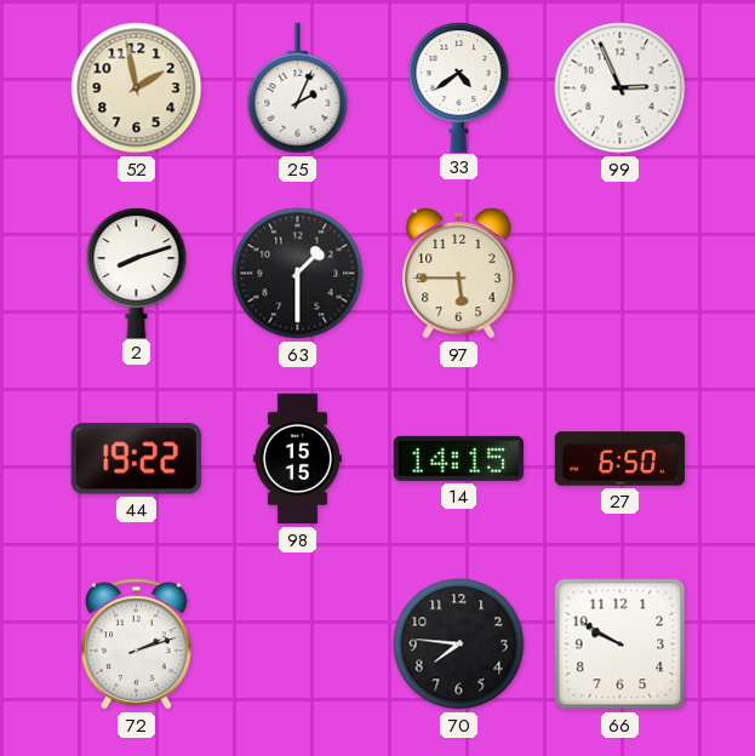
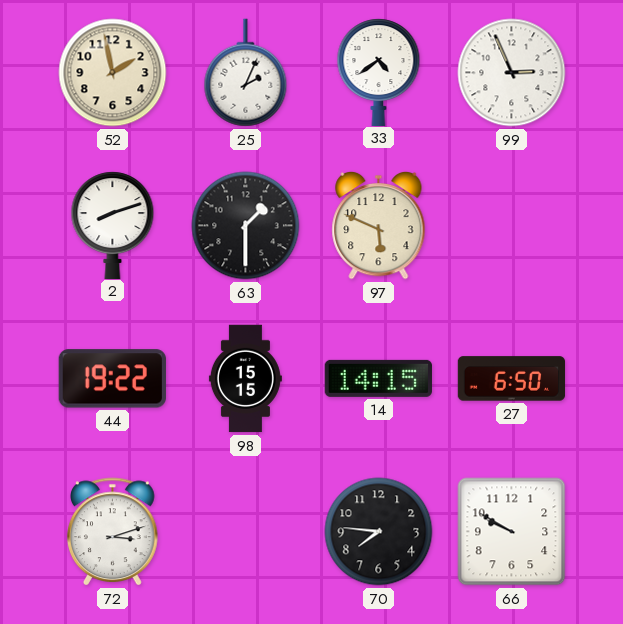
97: 5:45 -> 5:49
72: 2:12 -> 3:12
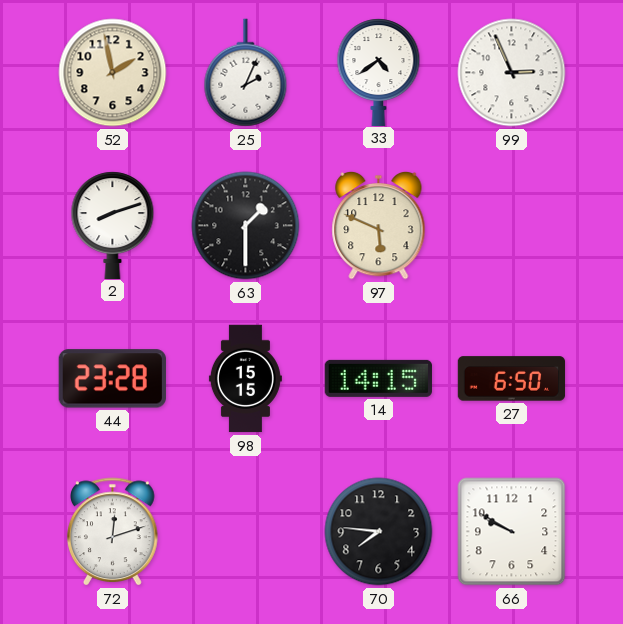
44: 19:22 -> 23:28
72: 3:12 -> 12:12
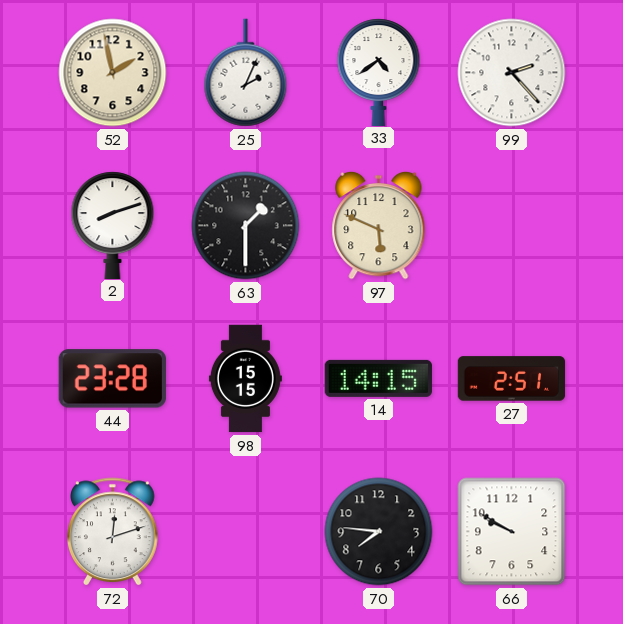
99: 2:56 -> 2:23
27: 6:50 -> 2:51
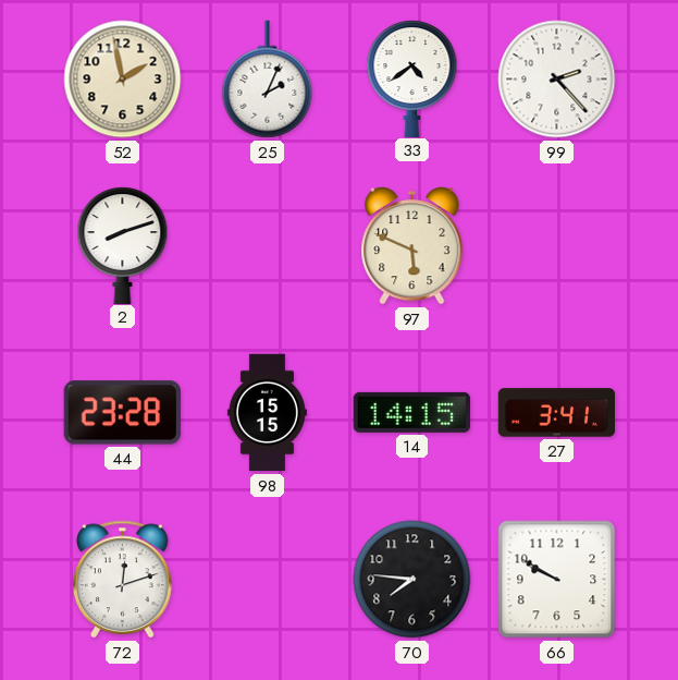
63: 1:30 -> none
27: 2:51 -> 3:41
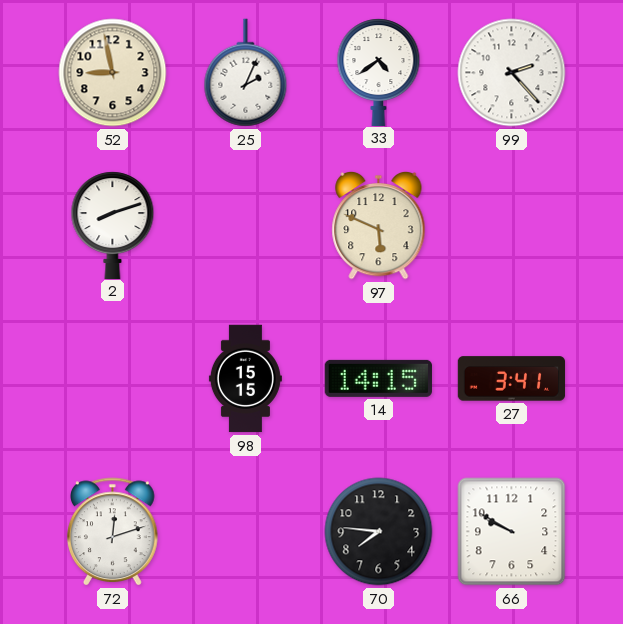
52: 1:58 -> 8:58
44: 23:28 -> none
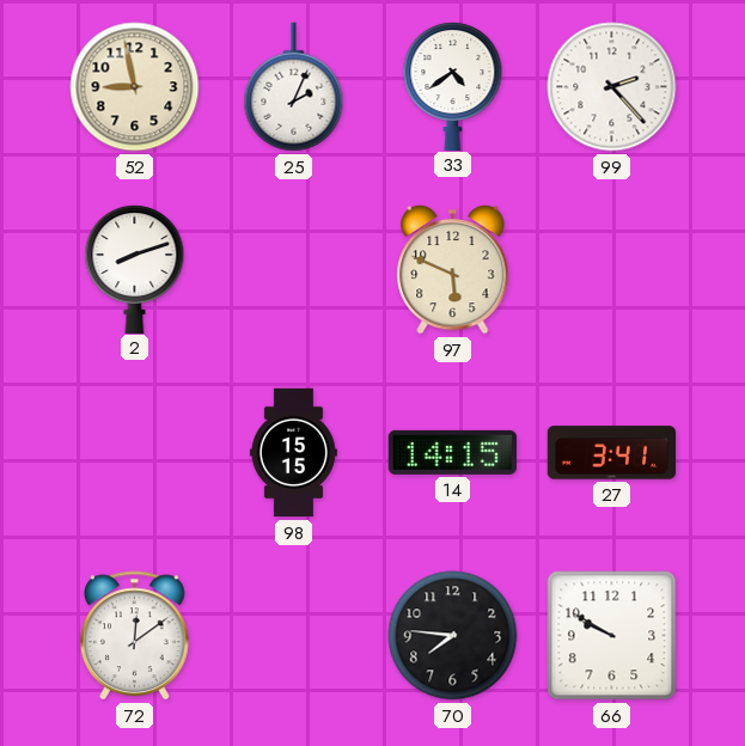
72: 12:12 -> 12:09
